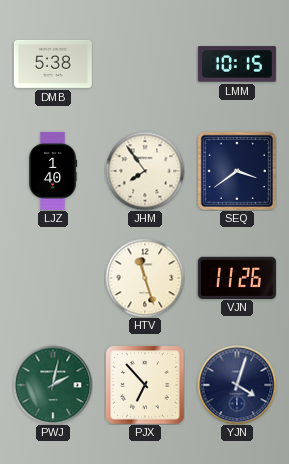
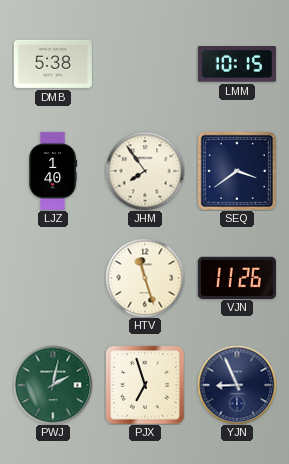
PJX: 6:53 -> 6:57
YJN: 4:03 -> 8:56
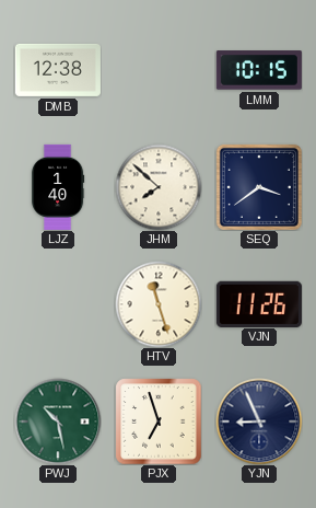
DMB: 5:38 -> 12:38
JHM: 7:54 -> 7:52
PWJ: 2:02 -> 10:28
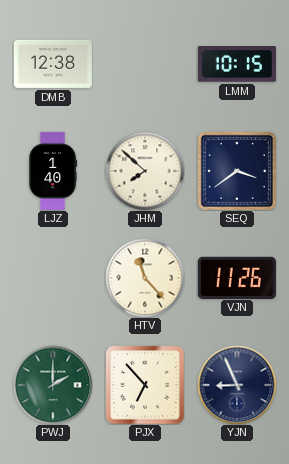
HTV: 11:27 -> 11:23
PWJ: 10:28 -> 2:00
PJX: 6:57 -> 6:53
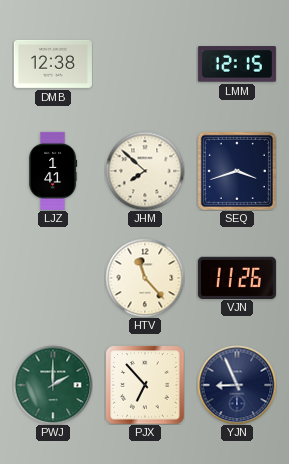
LMM: 10:15 -> 12:15
LJZ: 1:40 -> 1:41
SEQ: 3:39 -> 3:42
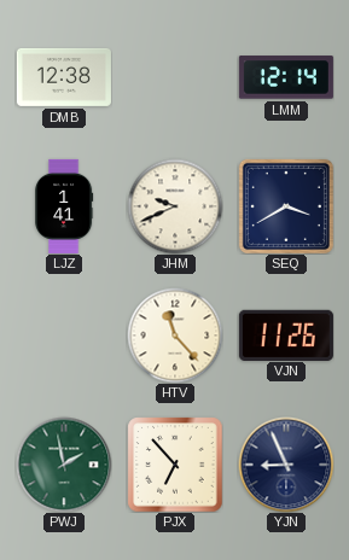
LMM: 12:15 -> 12:14
JHM: 7:52 -> 9:41
SEQ: 3:42 -> 3:40
PWJ: 2:00 -> 1:58
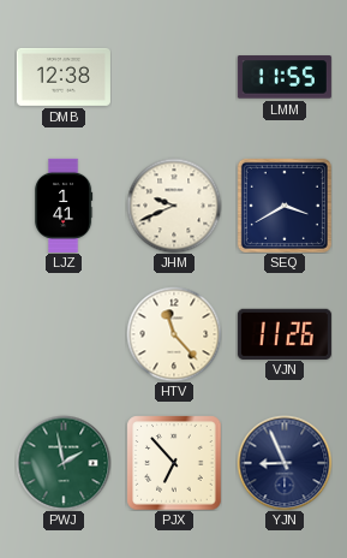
LMM: 12:14 -> 11:55
